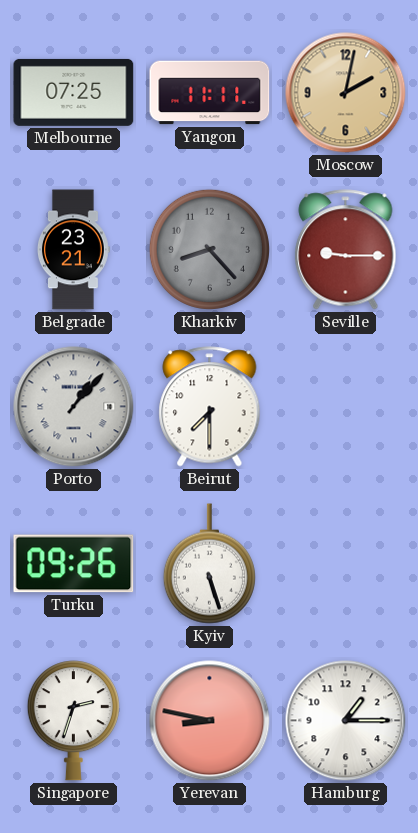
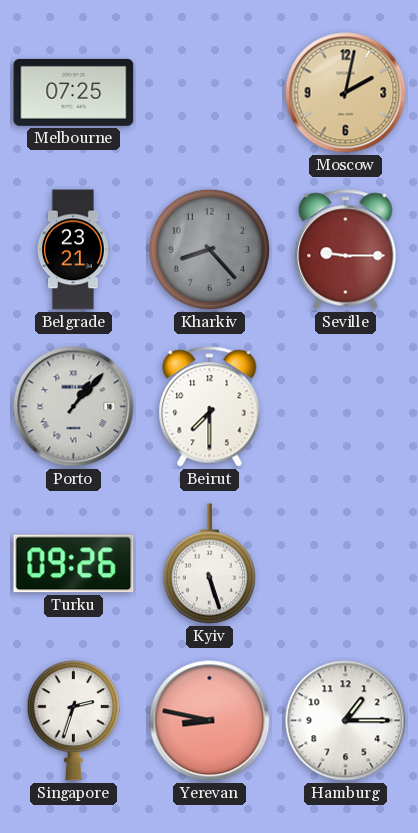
Yangon: 11:11 -> none
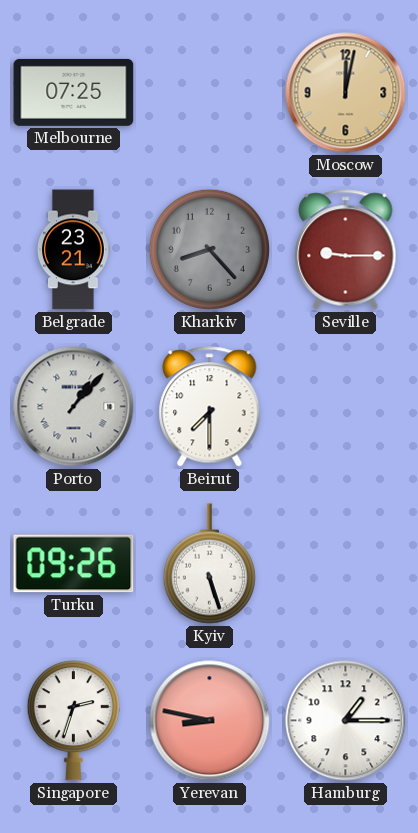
Moscow: 2:02 -> 12:02
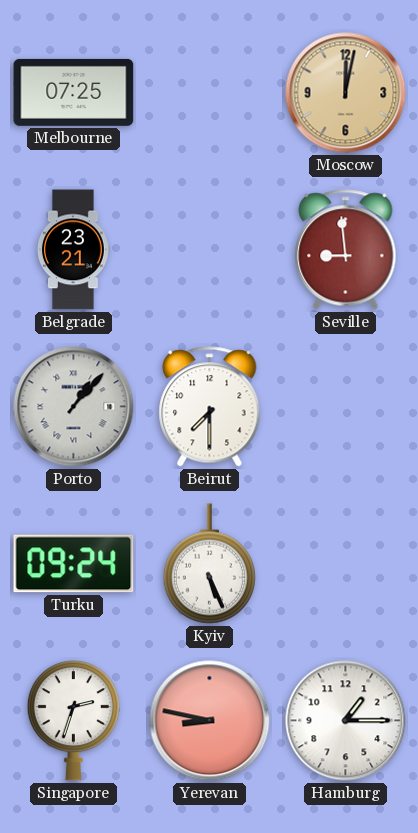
Kharkiv: 8:23 -> none
Seville: 9:15 -> 8:59
Turku: 09:26 -> 09:24
Kyiv: 5:27 -> 5:26
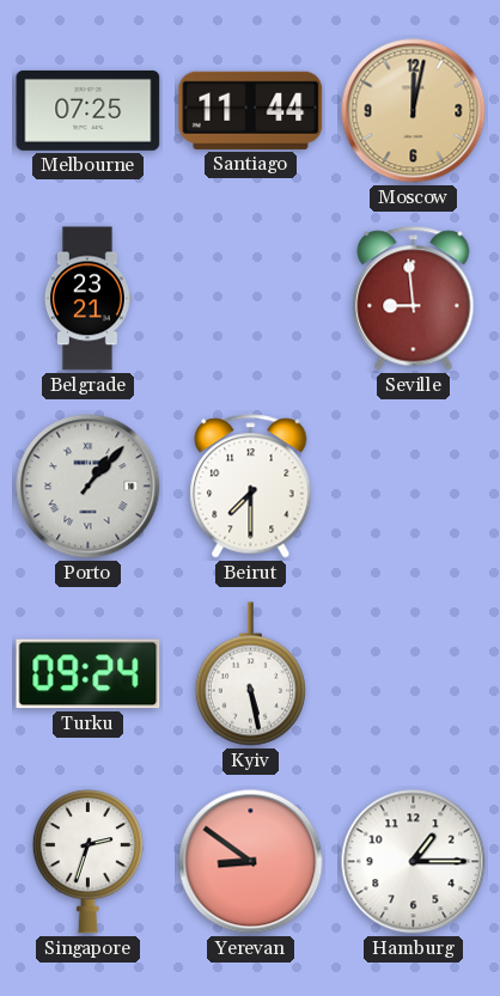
Santiago: none -> 11:44
Kyiv: 5:26 -> 5:28
Yerevan: 8:47 -> 8:51
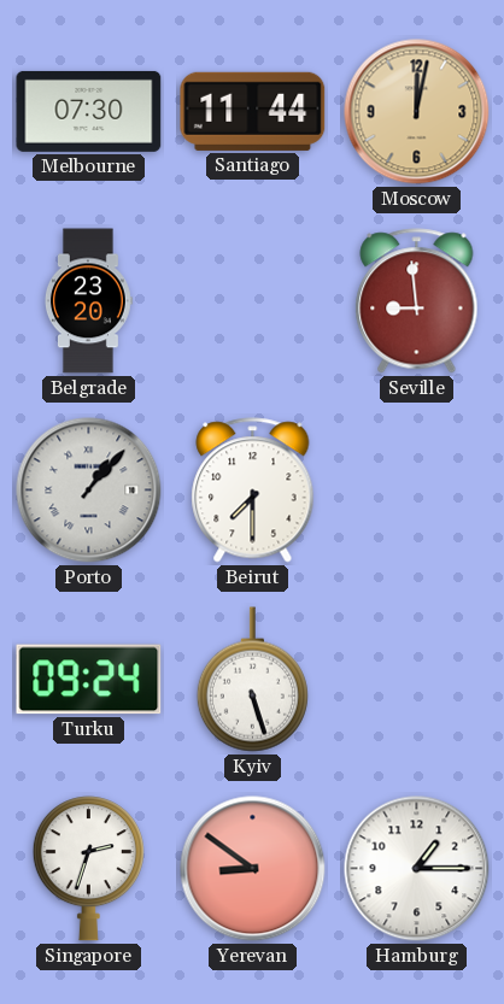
Melbourne: 07:25 -> 07:30
Belgrade: 23:21 -> 23:20
Kyiv: 5:28 -> 5:27
